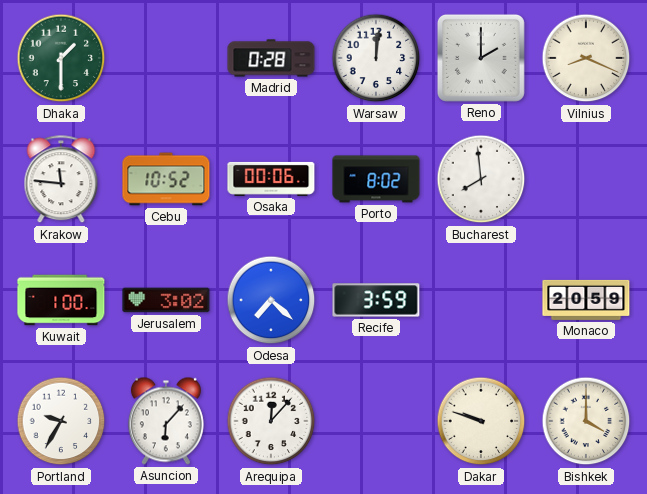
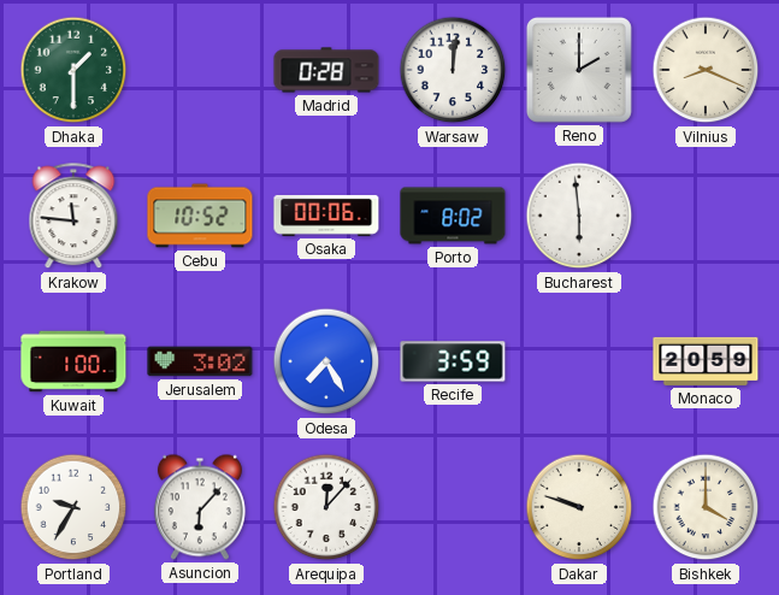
Bucharest: 7:59 -> 5:59
Odesa: 7:22 -> 7:25
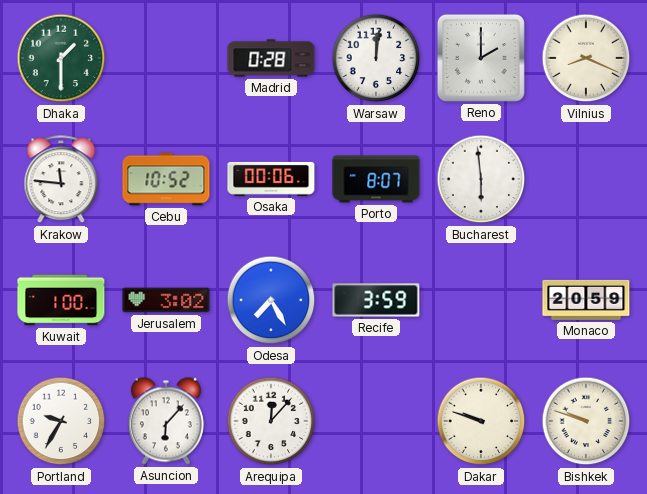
Porto: 8:02 -> 8:07
Bishkek: 4:00 -> 9:48
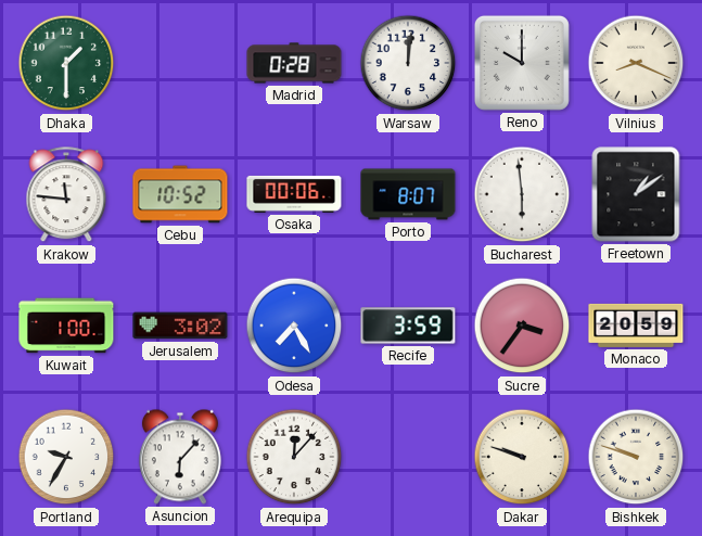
Reno: 2:00 -> 10:00
Freetown: none -> 1:09
Sucre: none -> 3:36
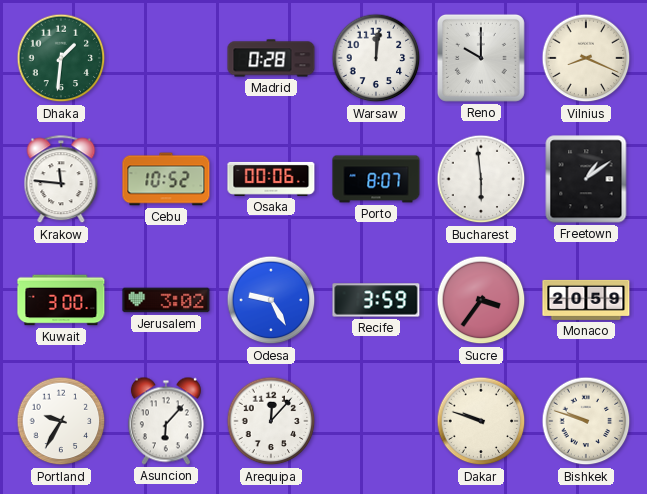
Dhaka: 1:30 -> 1:31
Kuwait: 1:00 -> 3:00
Odesa: 7:25 -> 9:25
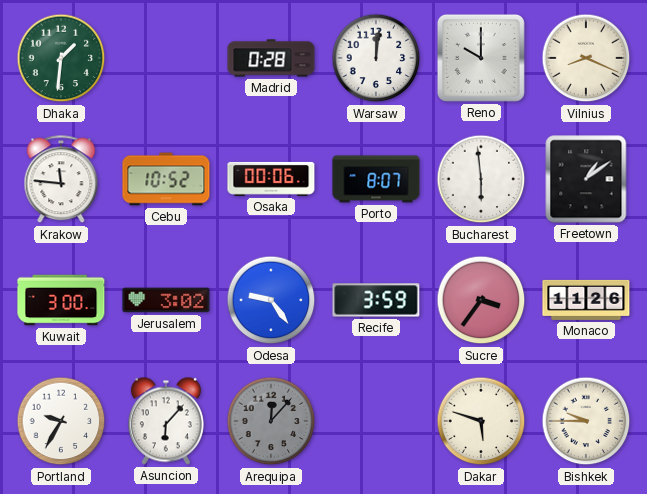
Odesa: 9:25 -> 9:24
Monaco: 20:59 -> 11:26
Arequipa dial: white -> grey
Dakar: 9:48 -> 5:48
Bishkek: 9:48 -> 9:45
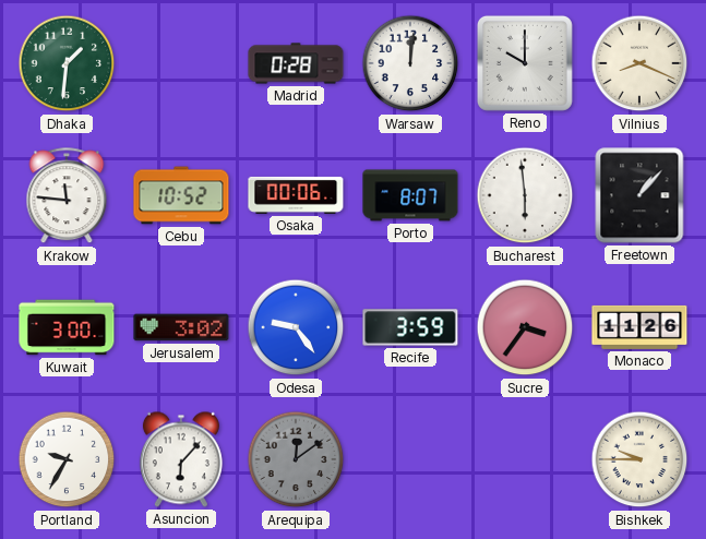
Freetown: 1:09 -> 1:07
Arequipa: 12:07 -> 12:09
Dakar: 5:48 -> none
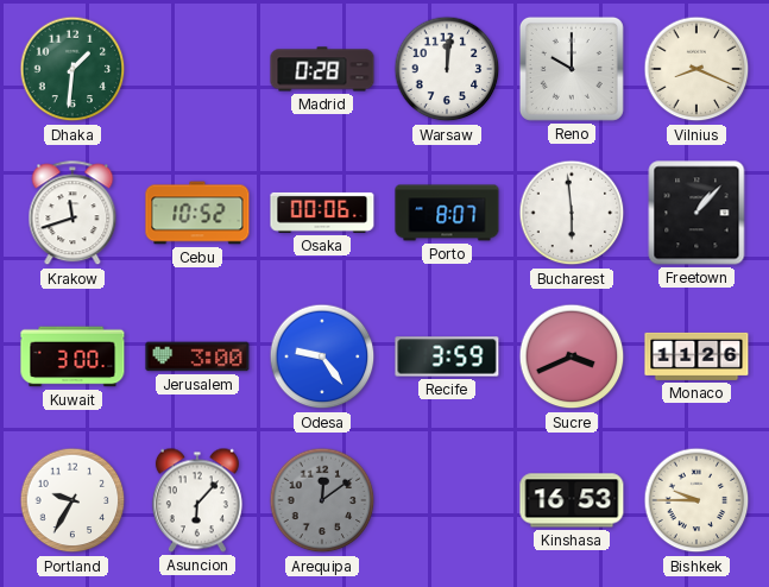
Krakow: 11:46 -> 11:42
Jerusalem: 3:02 -> 3:00
Sucre: 3:36 -> 3:41
Kinshasa: none -> 16:53
